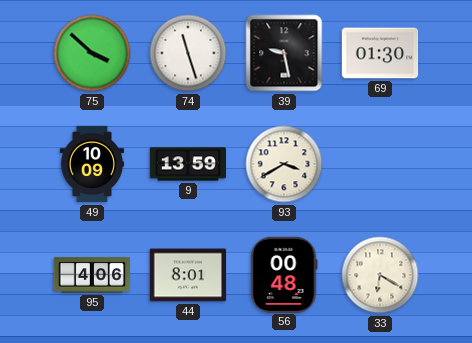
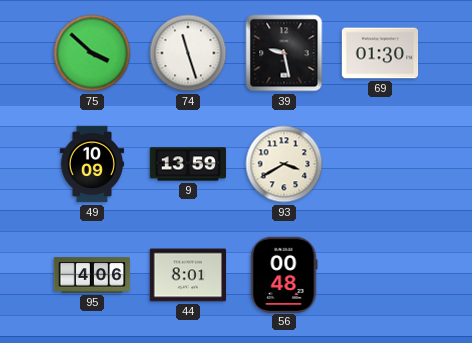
33: 6:20 -> none
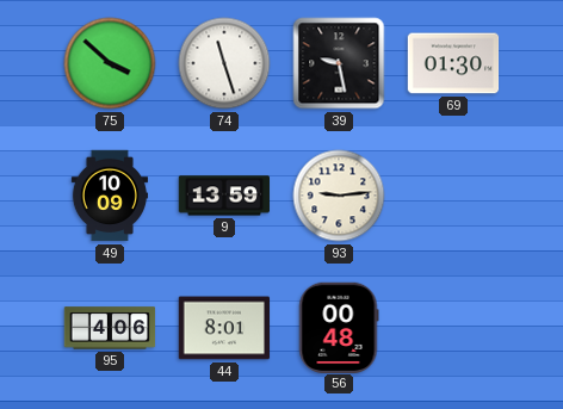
93: 3:40 -> 9:14
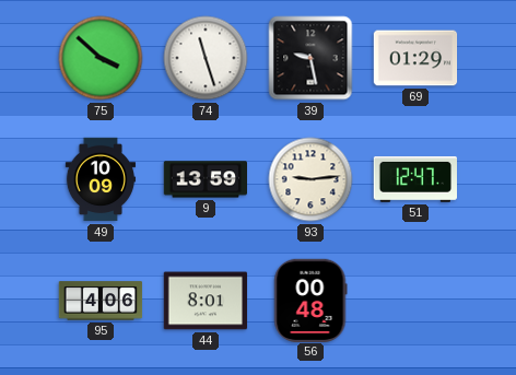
69: 01:30 -> 01:29
51: none -> 12:47
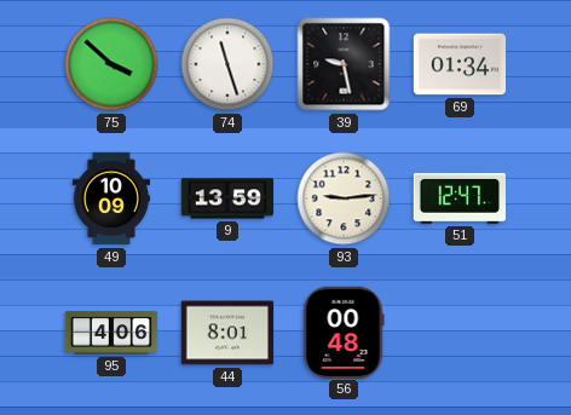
69: 01:29 -> 01:34
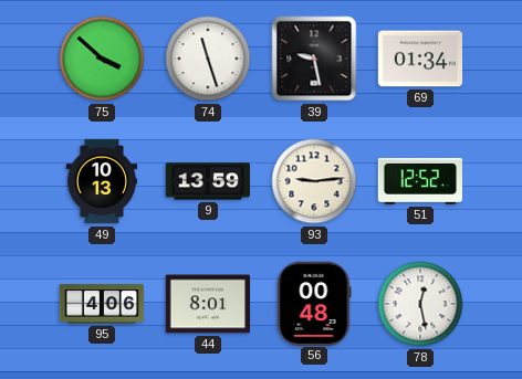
49: 10:09 -> 10:13
51: 12:47 -> 12:52
78: none -> 12:28
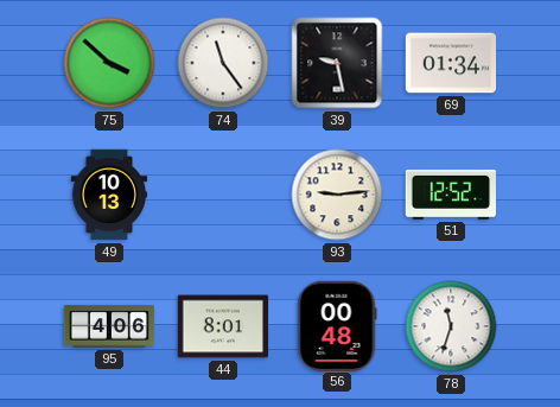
74: 11:27 -> 11:24
9: 13:59 -> none
78: 12:28 -> 11:33
